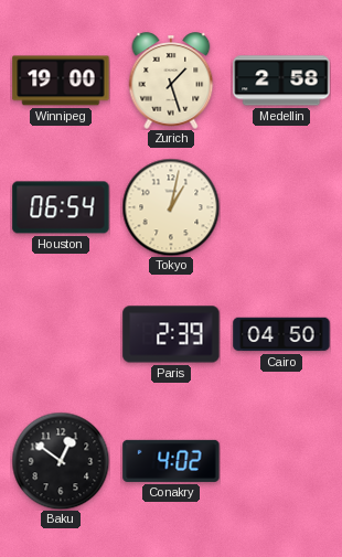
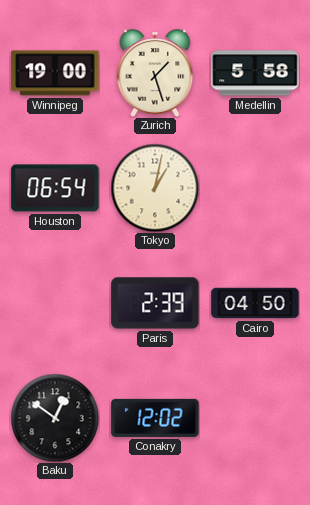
Medellin: 2:58 -> 5:58
Conakry: 4:02 -> 12:02
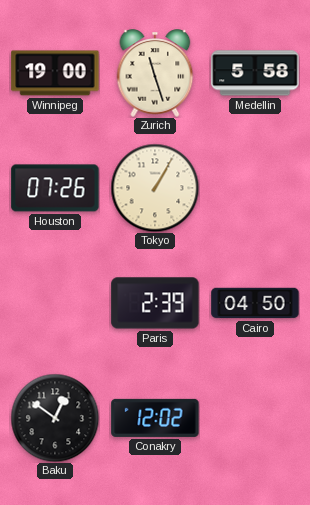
Zurich: 1:27 -> 11:27
Houston: 06:54 -> 07:26
Tokyo: 1:02 -> 1:05
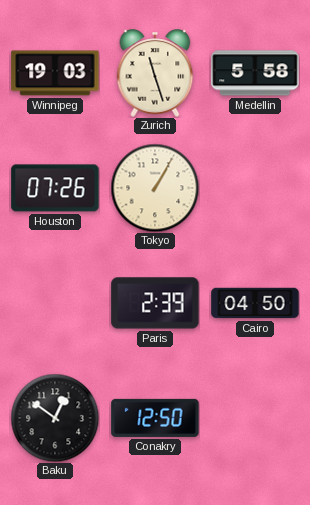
Winnipeg: 19:00 -> 19:03
Conakry: 12:02 -> 12:50
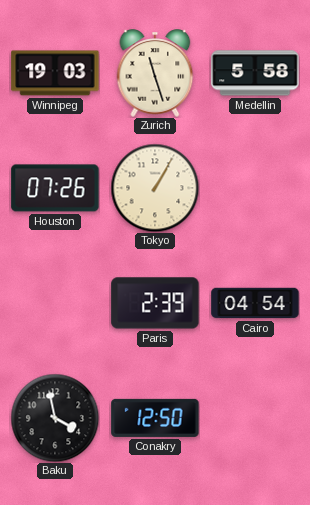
Cairo: 04:50 -> 04:54
Baku: 12:51 -> 3:58
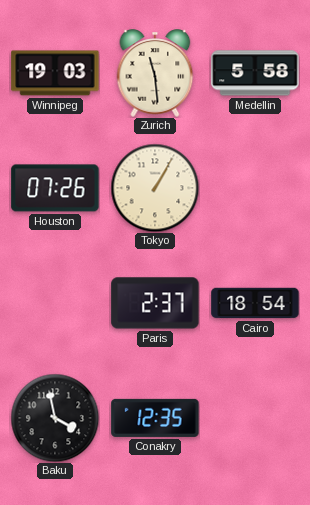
Zurich: 11:27 -> 11:29
Paris: 2:39 -> 2:37
Cairo: 04:54 -> 18:54
Conakry: 12:50 -> 12:35
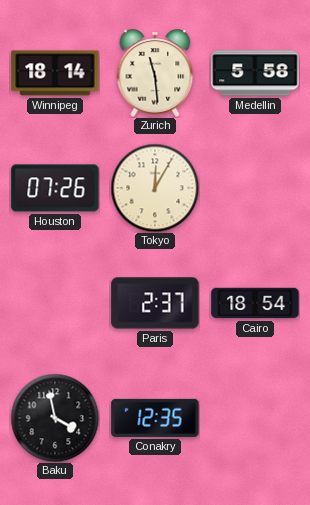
Winnipeg: 19:03 -> 18:14
Tokyo: 1:05 -> 12:05
